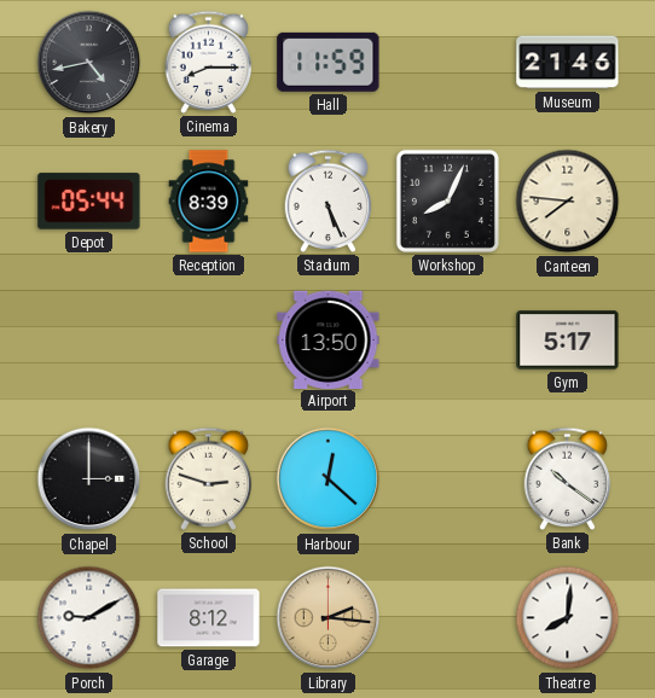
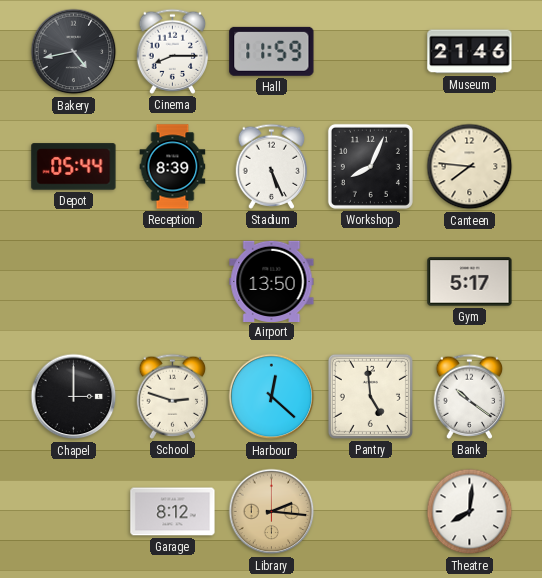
Pantry: none -> 4:59
Porch: 9:10 -> none
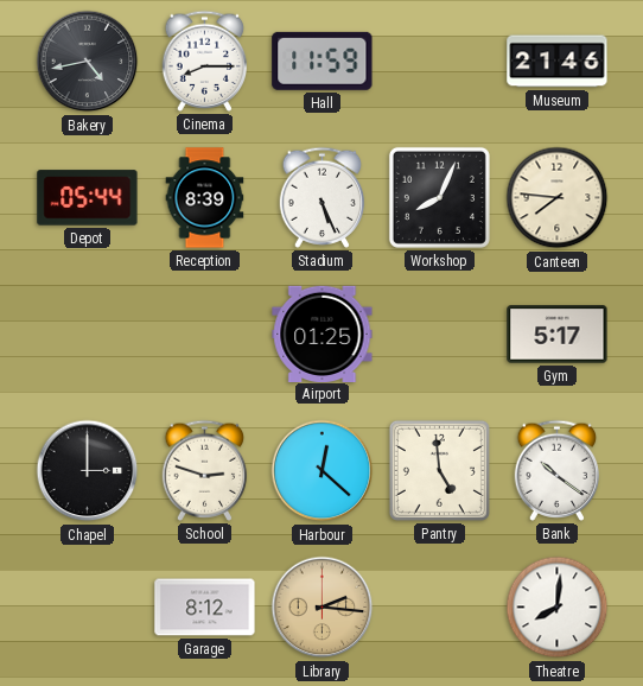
Airport: 13:50 -> 01:25
